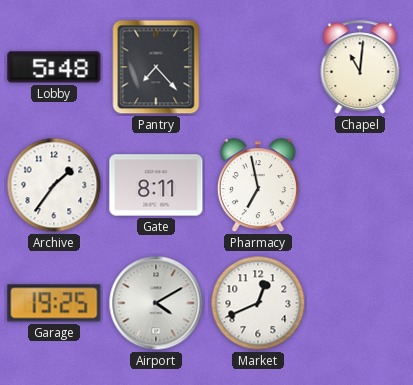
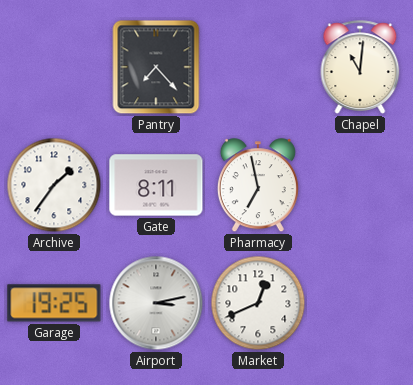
Lobby: 5:48 -> none
Airport: 4:10 -> 3:13
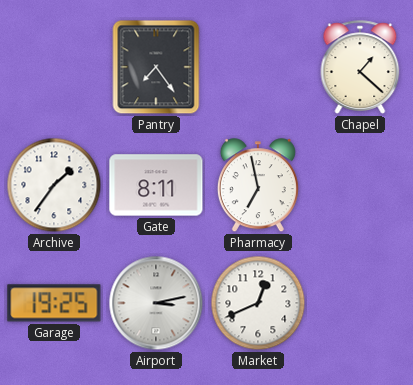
Pantry: 7:23 -> 7:24
Chapel: 11:01 -> 1:22
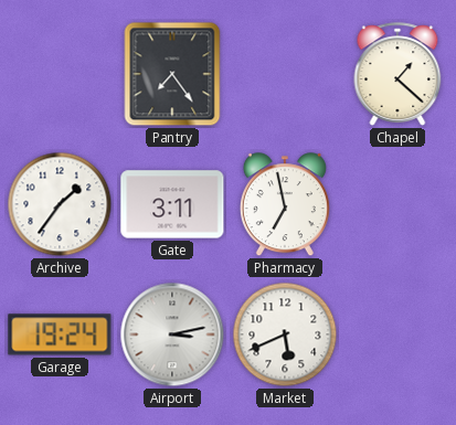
Gate: 8:11 -> 3:11
Garage: 19:25 -> 19:24
Market: 12:41 -> 5:41
